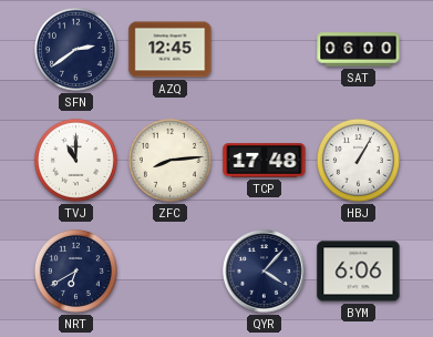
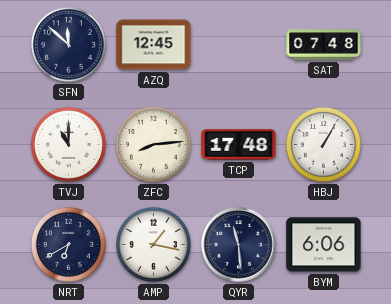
SFN: 2:39 -> 11:52
SAT: 06:00 -> 07:48
AMP: none -> 1:17
QYR: 4:07 -> 11:29
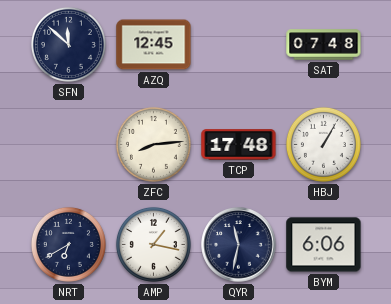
TVJ: 11:00 -> none
QYR: 11:29 -> 11:32
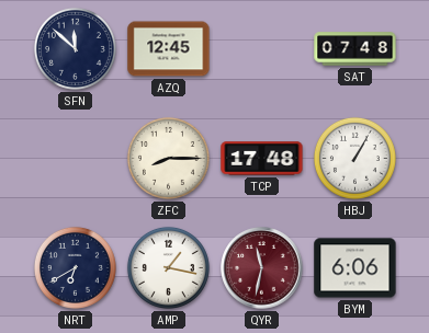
ZFC: 8:14 -> 8:15
QYR dial: navy -> burgundy
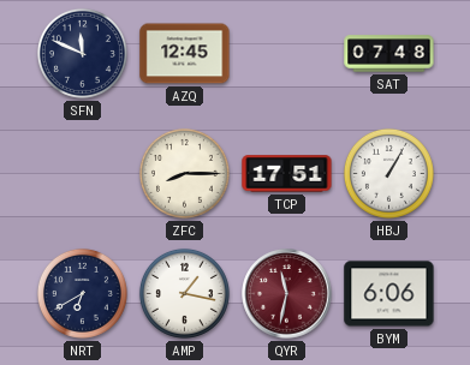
SFN: 11:52 -> 11:49
TCP: 17:48 -> 17:51
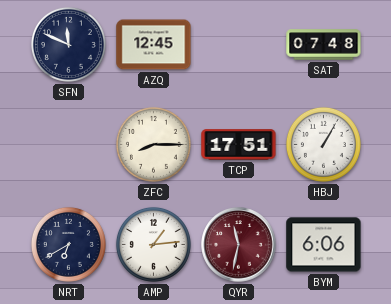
AMP: 1:17 -> 1:14
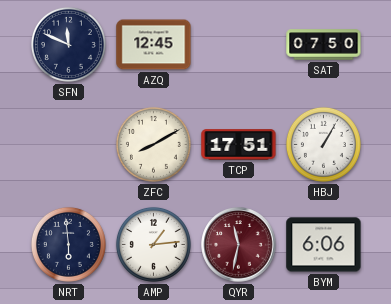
SAT: 07:48 -> 07:50
ZFC: 8:15 -> 8:10
NRT: 6:40 -> 5:59
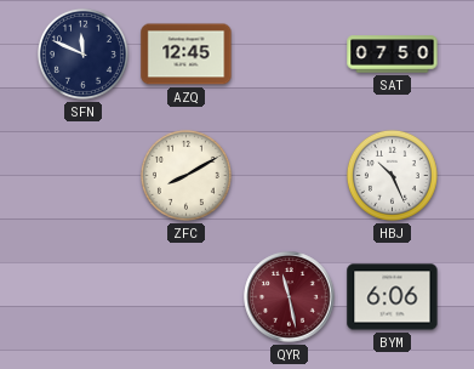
TCP: 17:51 -> none
HBJ: 1:05 -> 10:26
NRT: 5:59 -> none
AMP: 1:14 -> none
QYR: 11:32 -> 11:28
